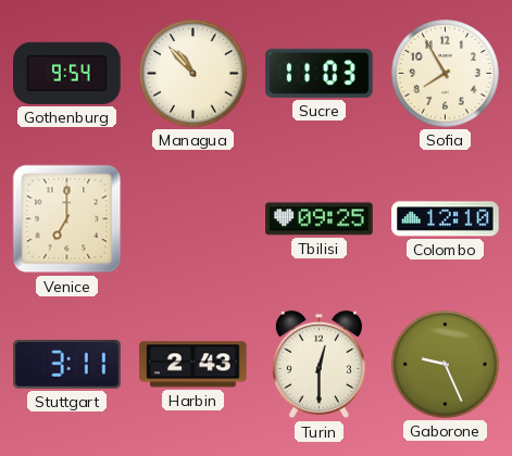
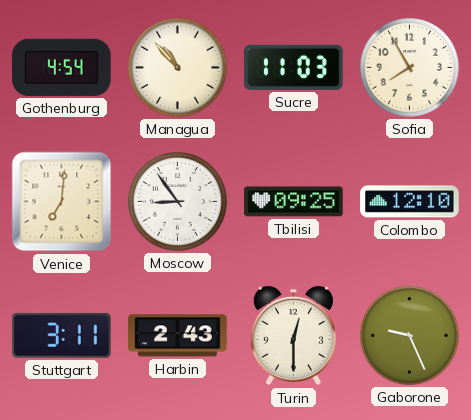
Gothenburg: 9:54 -> 4:54
Venice: 7:00 -> 7:01
Moscow: none -> 8:54
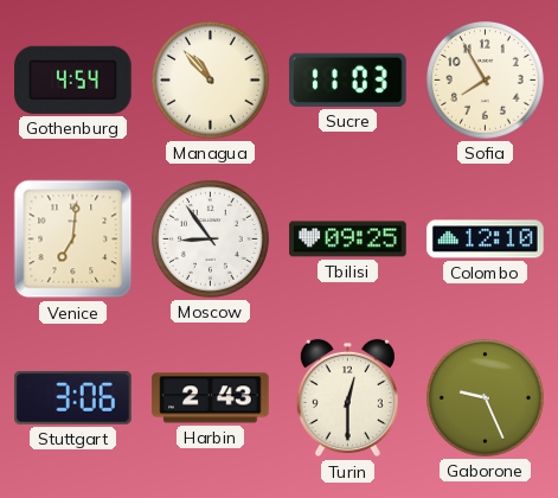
Stuttgart: 3:11 -> 3:06
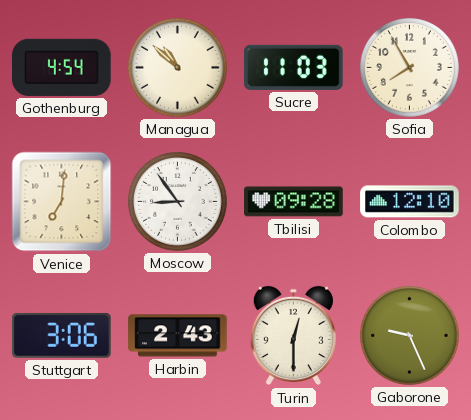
Managua: 10:53 -> 10:52
Tbilisi: 09:25 -> 09:28
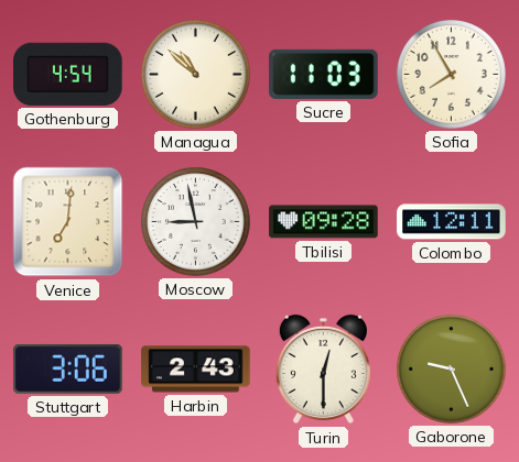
Moscow: 8:54 -> 8:58
Colombo: 12:10 -> 12:11
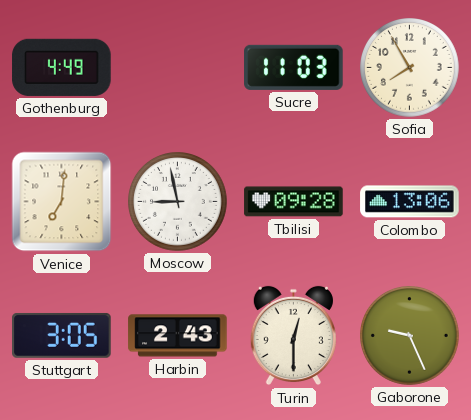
Gothenburg: 4:54 -> 4:49
Managua: 10:52 -> none
Colombo: 12:11 -> 13:06
Stuttgart: 3:06 -> 3:05
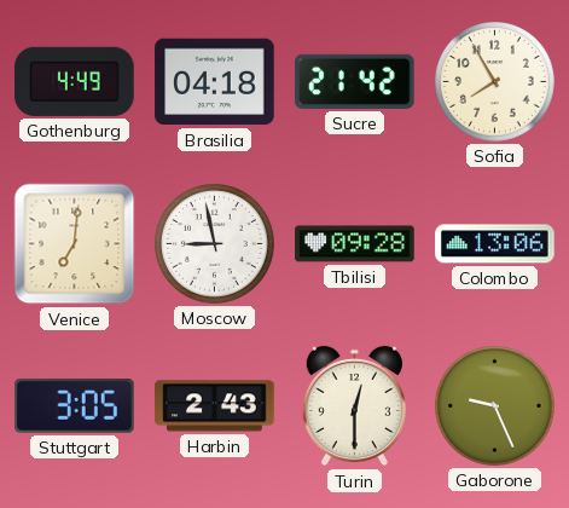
Brasilia: none -> 04:18
Sucre: 11:03 -> 21:42
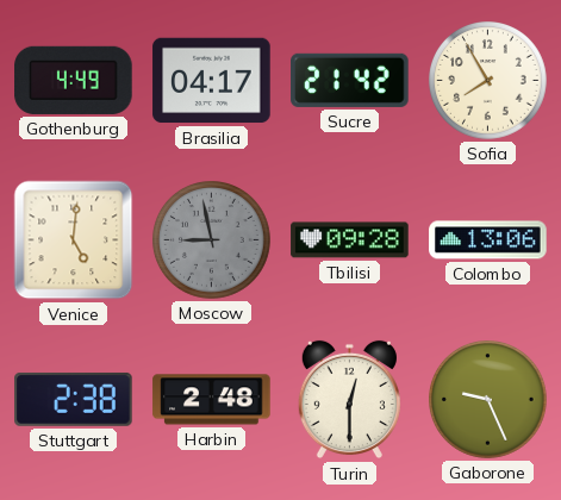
Brasilia: 04:18 -> 04:17
Venice: 7:01 -> 5:01
Moscow dial: white -> grey
Stuttgart: 3:05 -> 2:38
Harbin: 2:43 -> 2:48
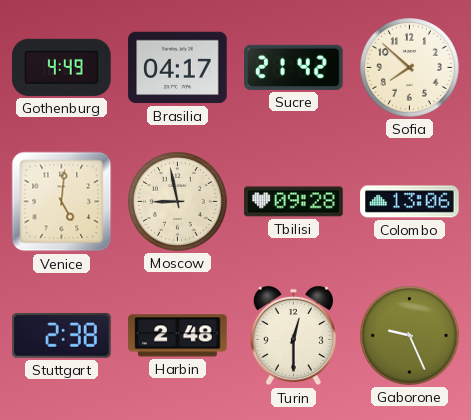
Sofia: 7:55 -> 7:52
Moscow dial: grey -> cream
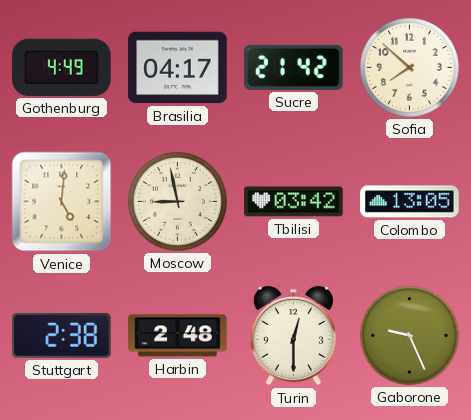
Tbilisi: 09:28 -> 03:42
Colombo: 13:06 -> 13:05
